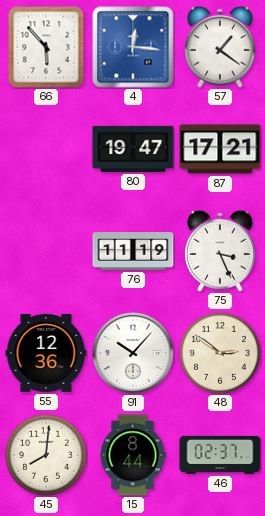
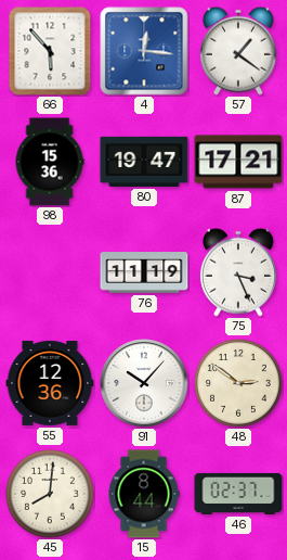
98: none -> 15:36
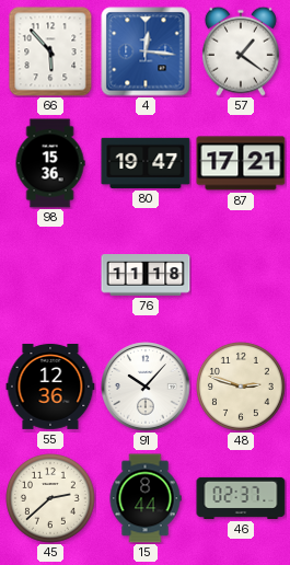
76: 11:19 -> 11:18
75: 3:26 -> none
48: 2:51 -> 2:48
45: 8:01 -> 2:38
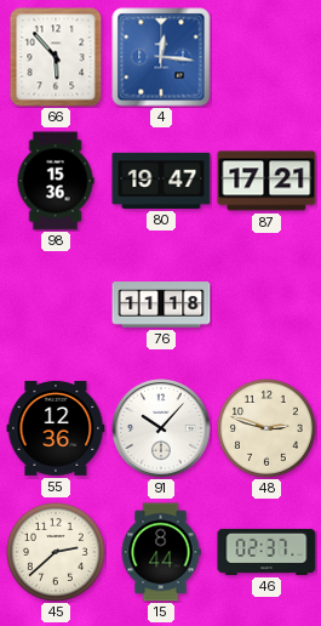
57: 1:21 -> none
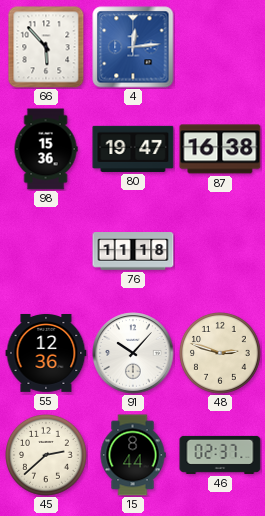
4: 12:16 -> 12:14
87: 17:21 -> 16:38
